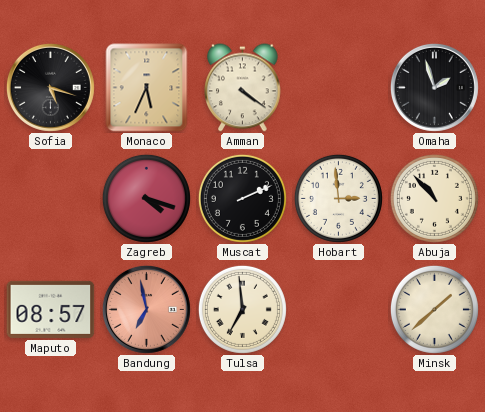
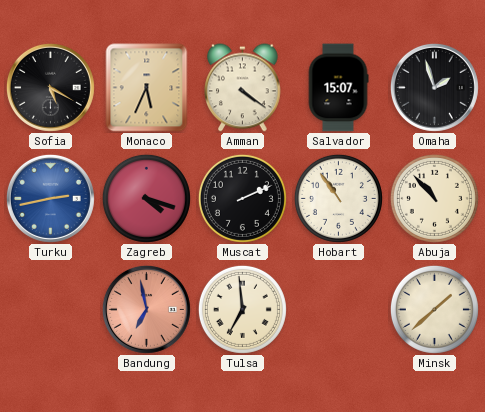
Sofia: 5:18 -> 5:20
Salvador: none -> 15:07
Turku: none -> 2:43
Hobart: 2:59 -> 10:54
Maputo: 08:57 -> none
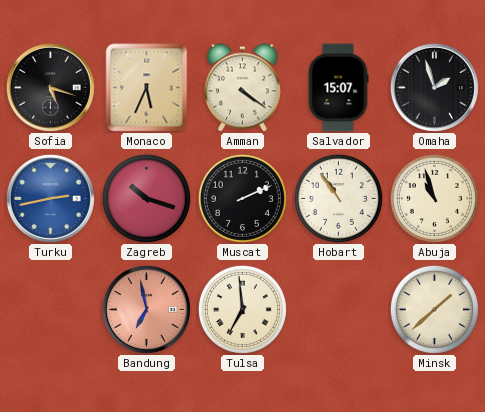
Sofia: 5:20 -> 5:18
Zagreb: 4:18 -> 10:18
Abuja: 10:53 -> 10:57
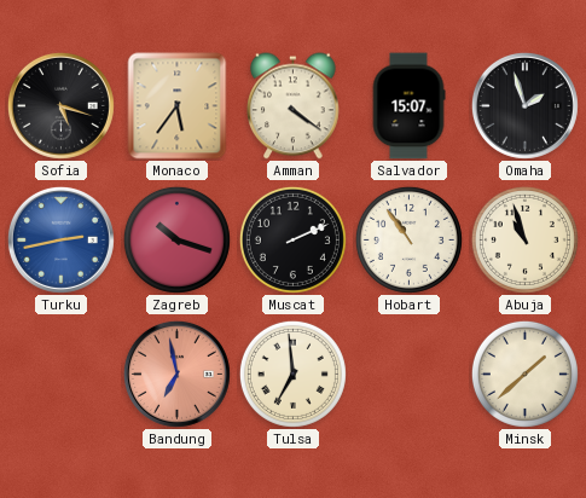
Monaco: 5:34 -> 5:36
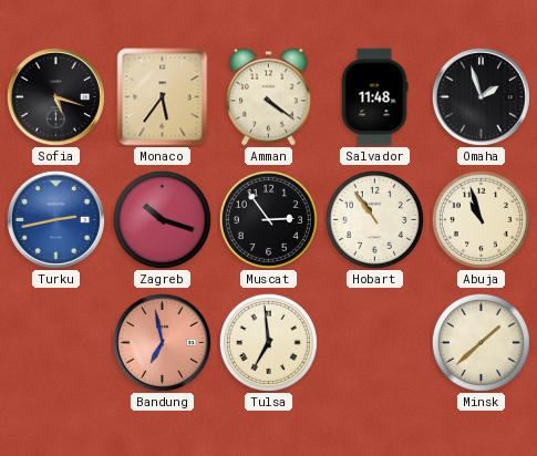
Salvador: 15:07 -> 11:48
Muscat: 2:11 -> 2:54
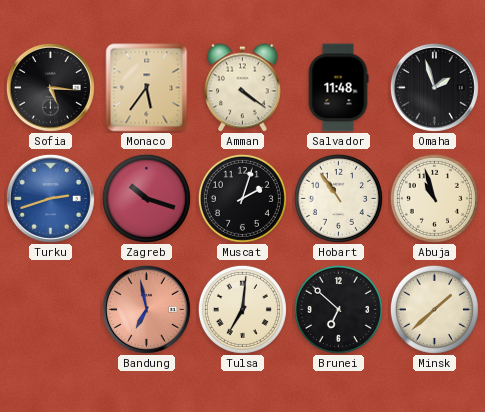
Sofia: 5:18 -> 5:16
Turku: 2:43 -> 2:42
Muscat: 2:54 -> 2:03
Tulsa: 6:59 -> 7:01
Brunei: none -> 6:52
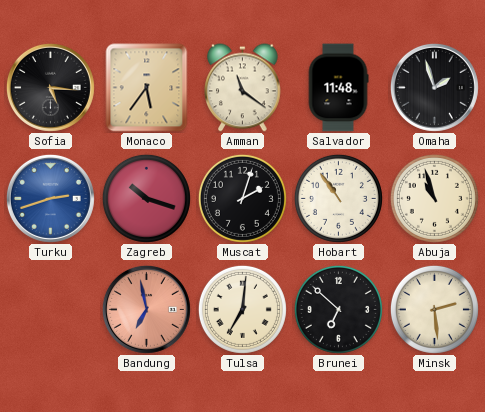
Amman: 4:21 -> 11:21
Minsk: 1:38 -> 2:29
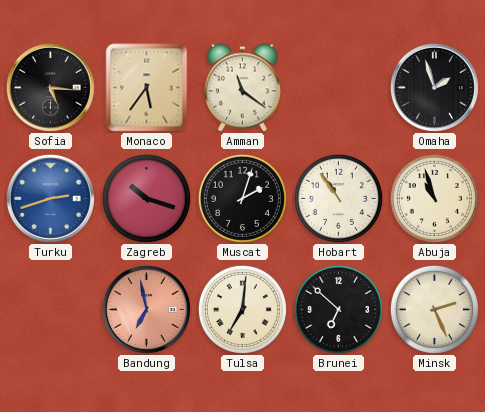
Salvador: 11:48 -> none
Minsk: 2:29 -> 2:26
